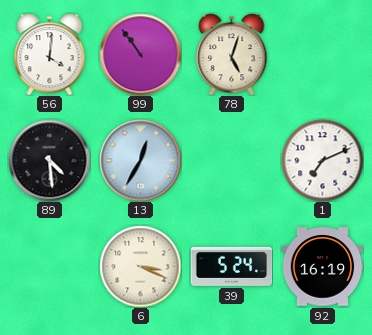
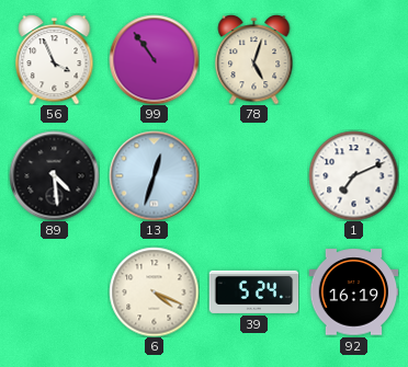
56: 4:01 -> 3:56
13: 12:35 -> 12:33
6: 3:19 -> 4:19
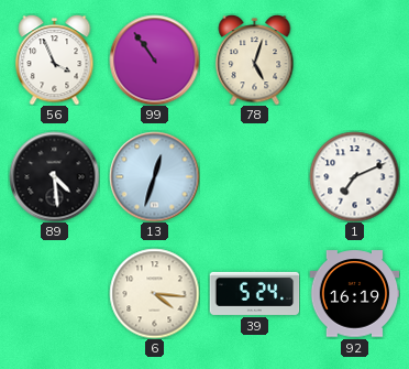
6: 4:19 -> 4:16
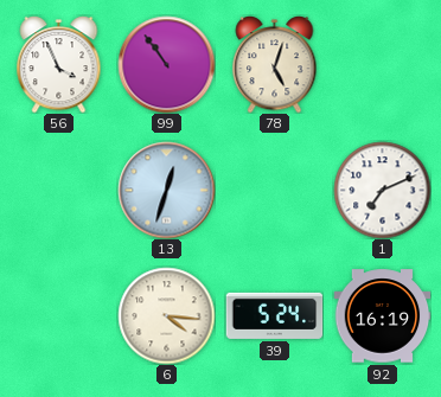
89: 4:29 -> none
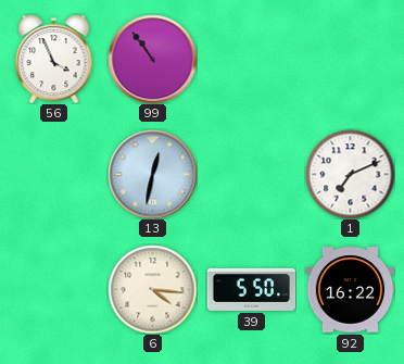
78: 5:03 -> none
13: 12:33 -> 12:32
39: 5:24 -> 5:50
92: 16:19 -> 16:22
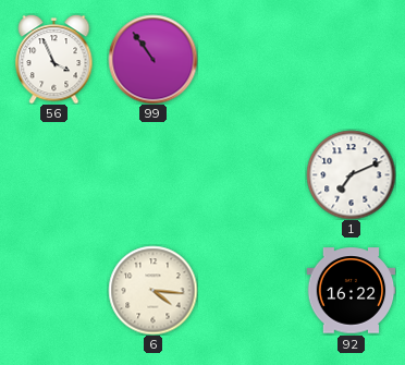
13: 12:32 -> none
39: 5:50 -> none
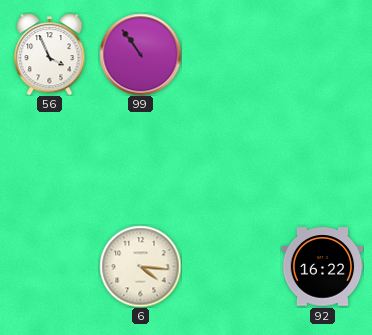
1: 7:11 -> none
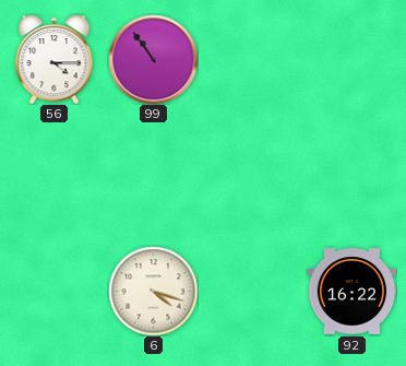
56: 3:56 -> 4:15
6: 4:16 -> 4:18
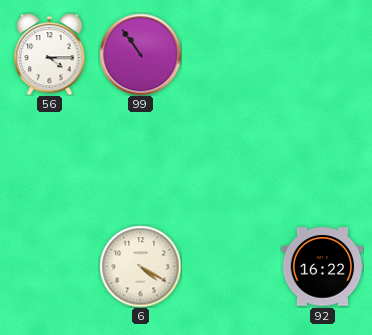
6: 4:18 -> 4:20
